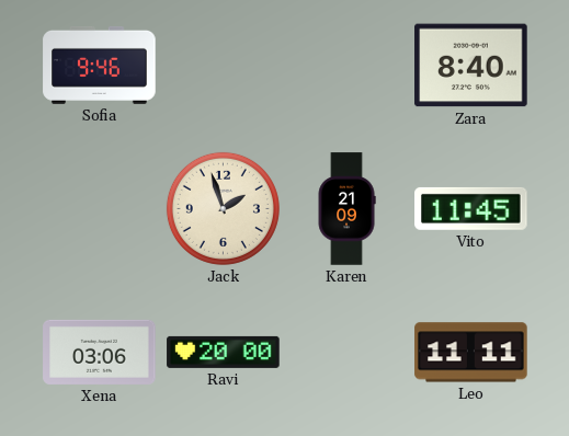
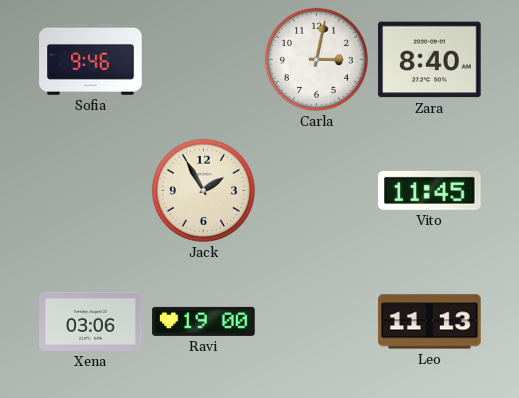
Carla: none -> 3:02
Jack: 1:57 -> 1:55
Karen: 21:09 -> none
Ravi: 20:00 -> 19:00
Leo: 11:11 -> 11:13
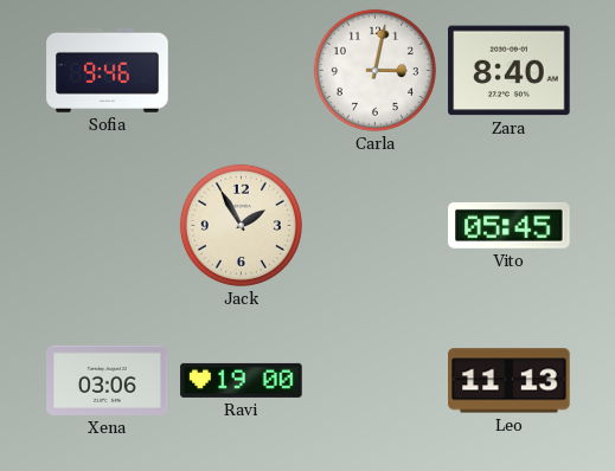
Vito: 11:45 -> 05:45
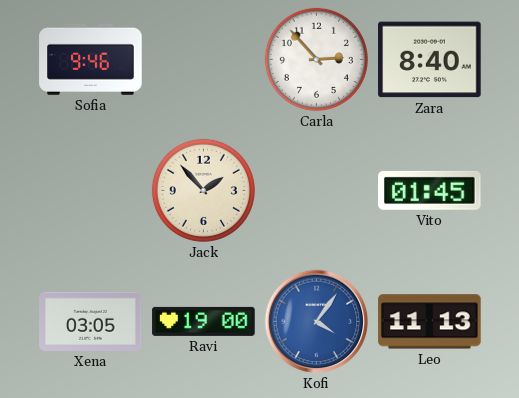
Carla: 3:02 -> 2:53
Jack: 1:55 -> 1:53
Vito: 05:45 -> 01:45
Xena: 03:06 -> 03:05
Kofi: none -> 4:06
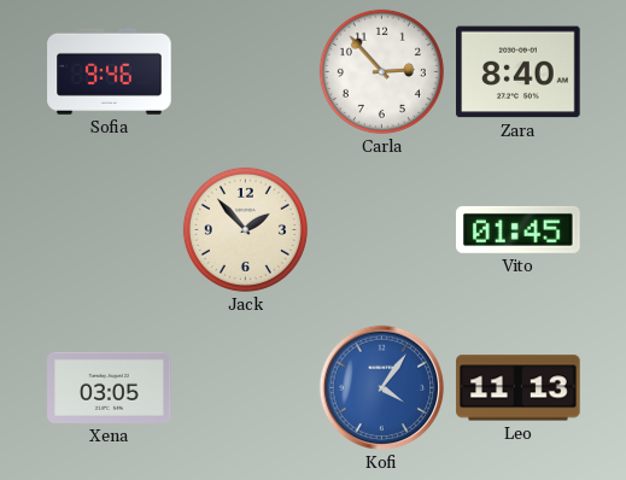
Ravi: 19:00 -> none
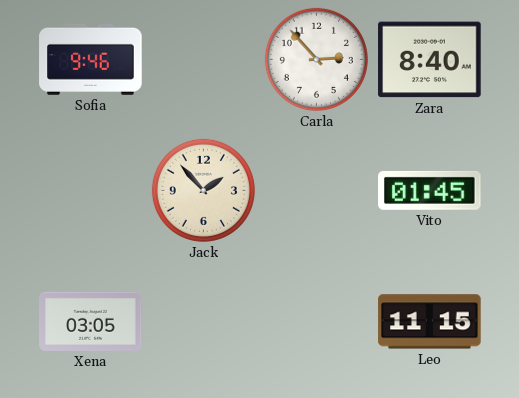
Kofi: 4:06 -> none
Leo: 11:13 -> 11:15
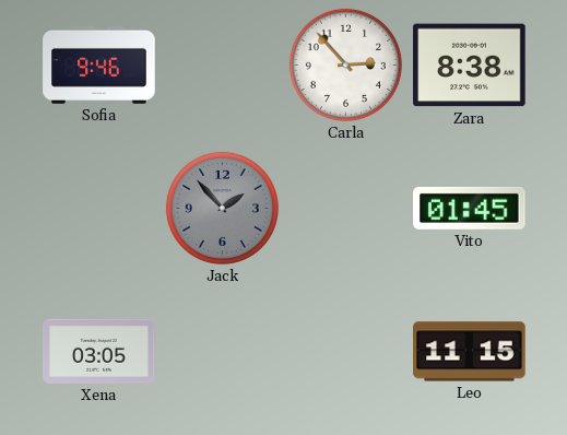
Zara: 8:40 -> 8:38
Jack dial: cream -> grey
